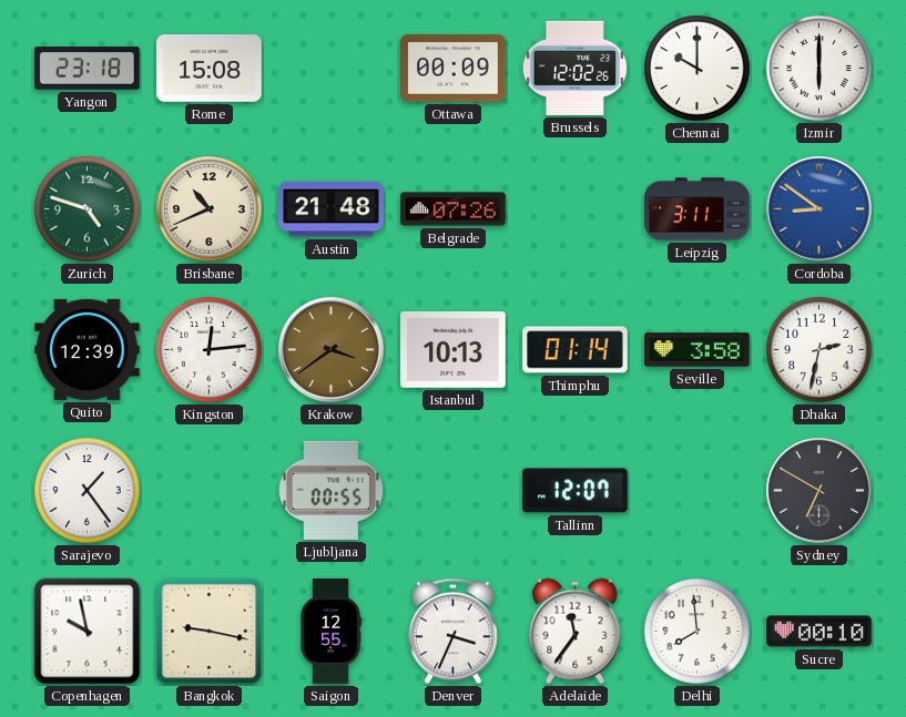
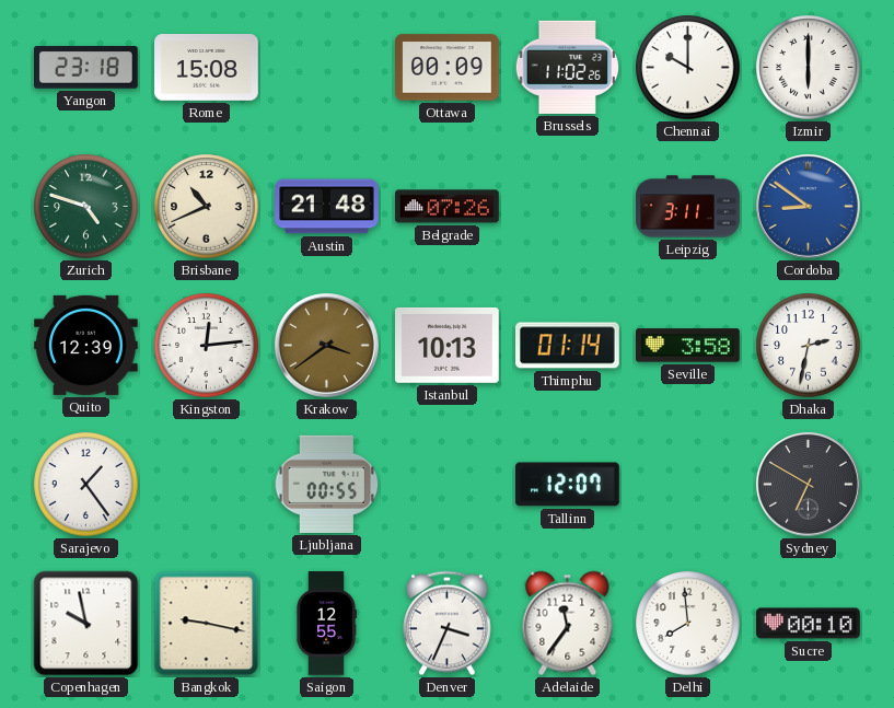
Brussels: 12:02 -> 11:02
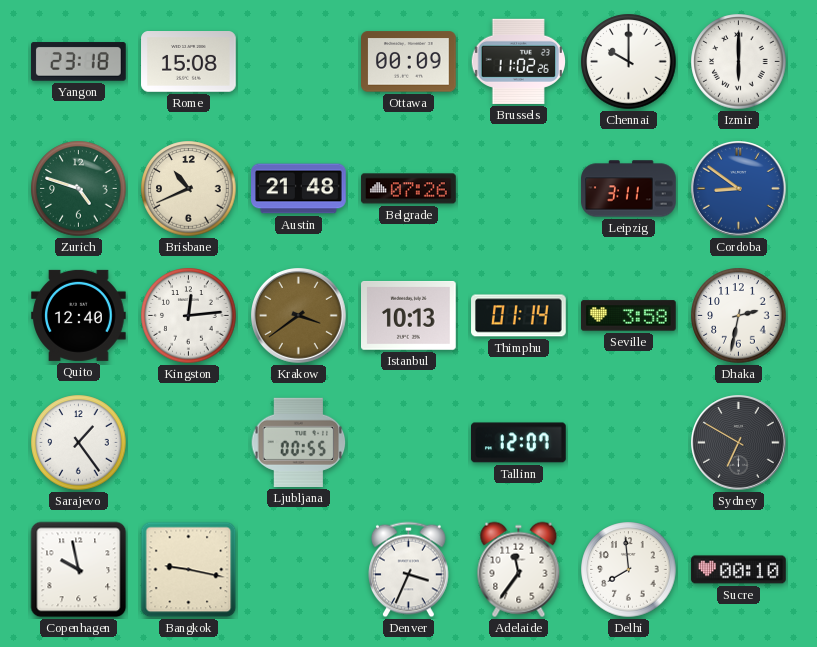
Quito: 12:39 -> 12:40
Saigon: 12:55 -> none
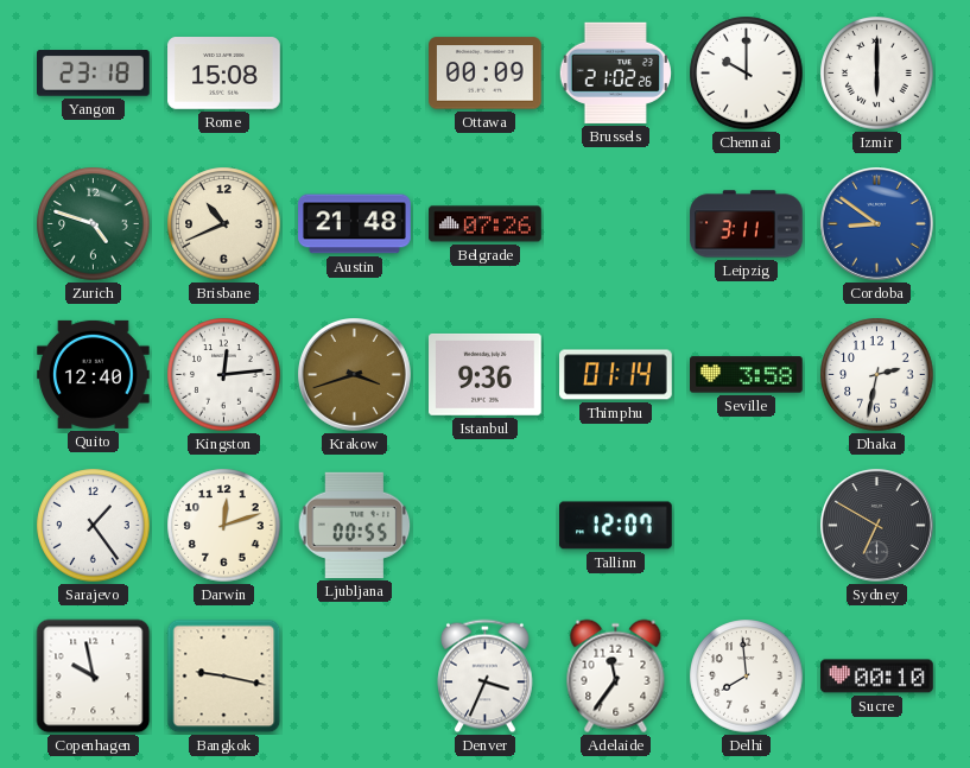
Brussels: 11:02 -> 21:02
Krakow: 3:39 -> 3:42
Istanbul: 10:13 -> 9:36
Darwin: none -> 12:12
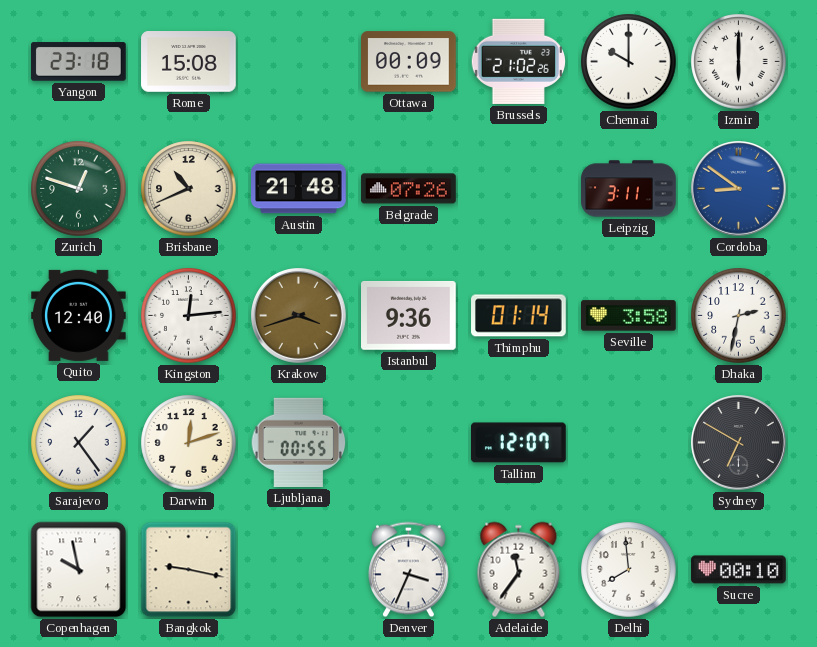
Zurich: 4:48 -> 12:48
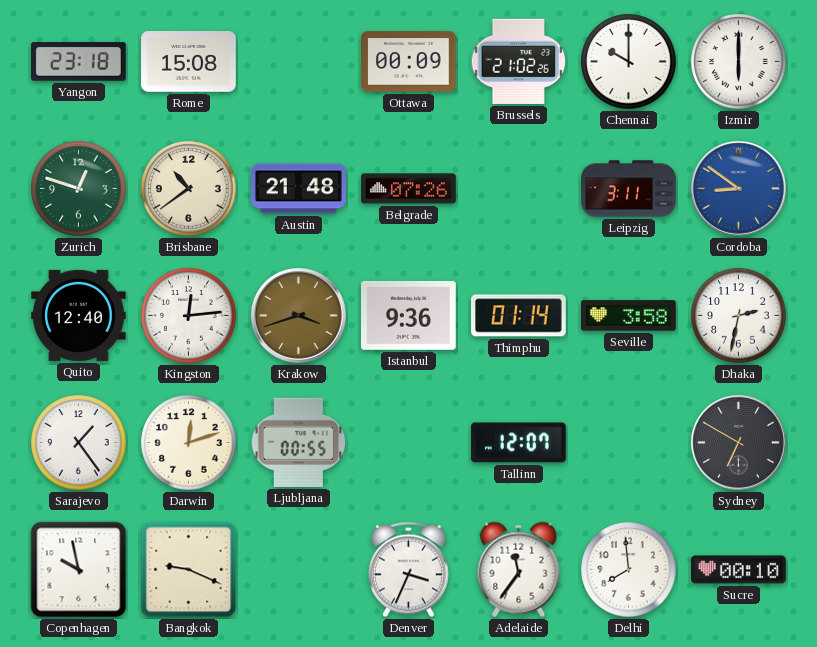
Brisbane: 10:41 -> 10:39
Bangkok: 9:17 -> 9:19
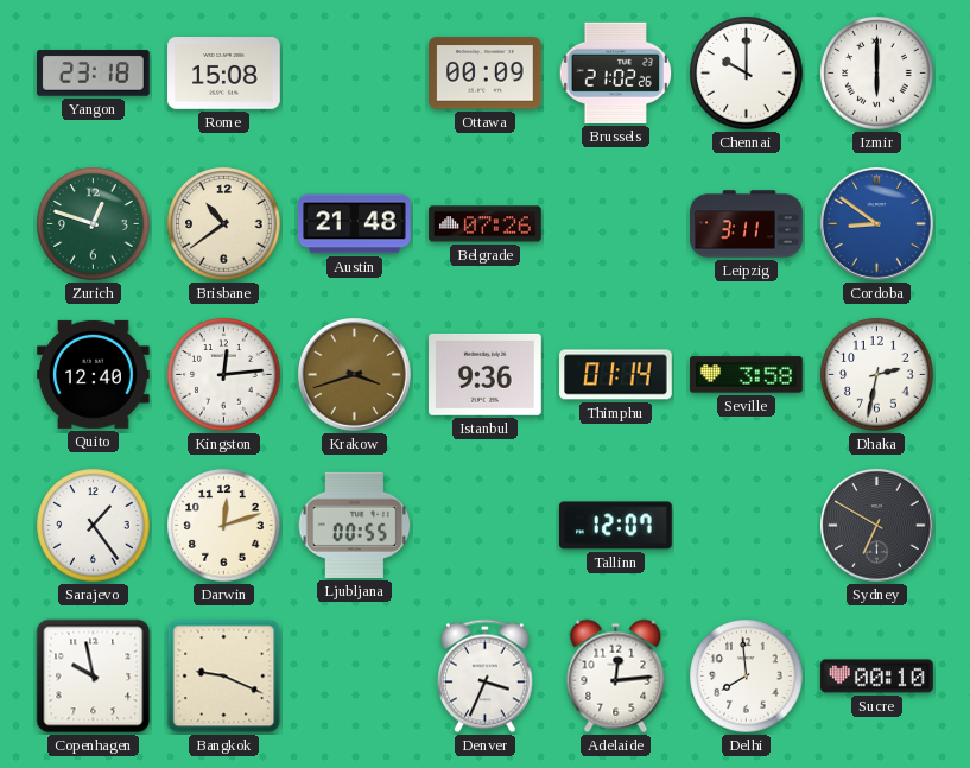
Adelaide: 11:36 -> 12:14
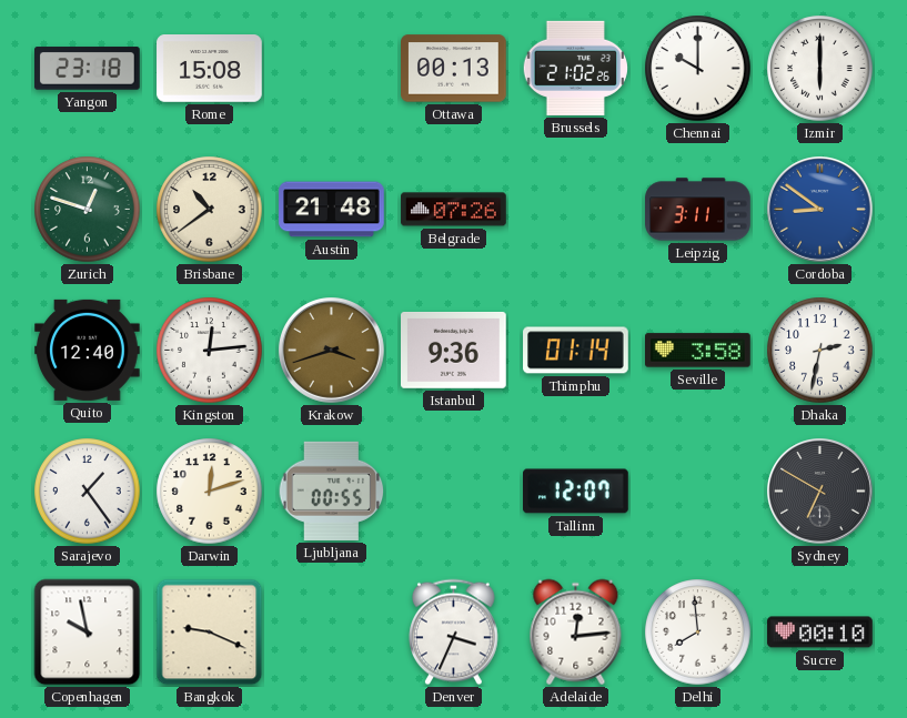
Ottawa: 00:09 -> 00:13
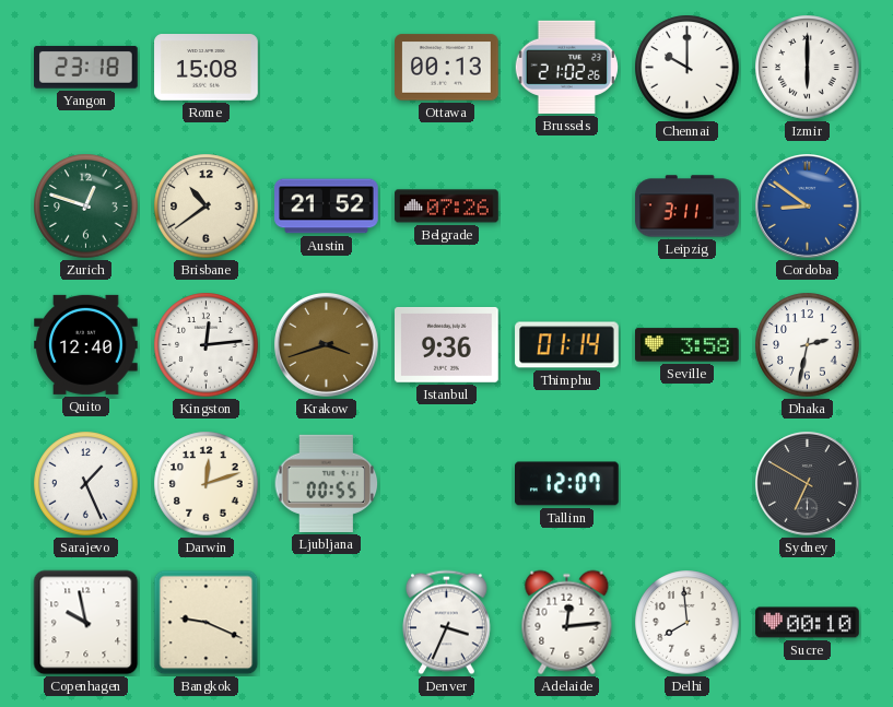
Austin: 21:48 -> 21:52
Sarajevo: 1:24 -> 1:26
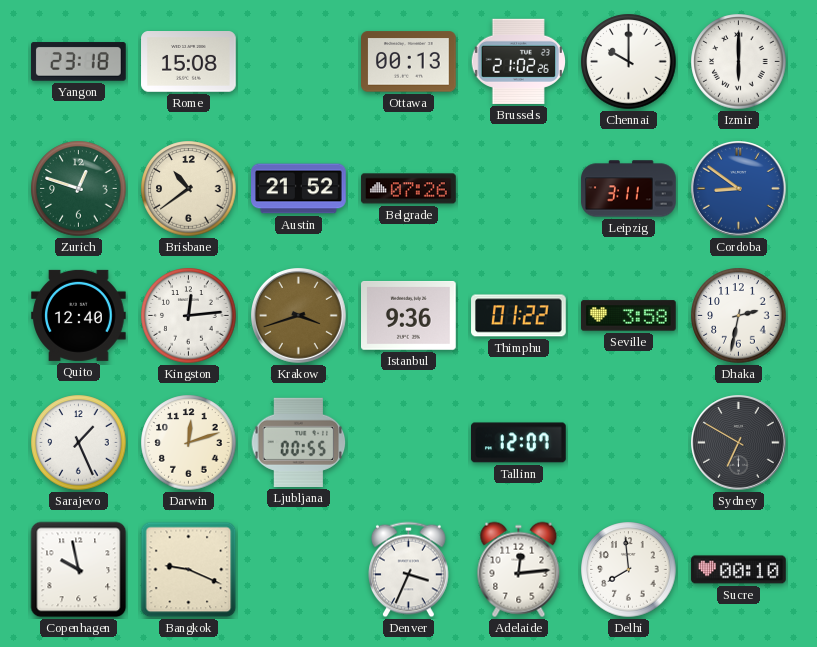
Thimphu: 01:14 -> 01:22
